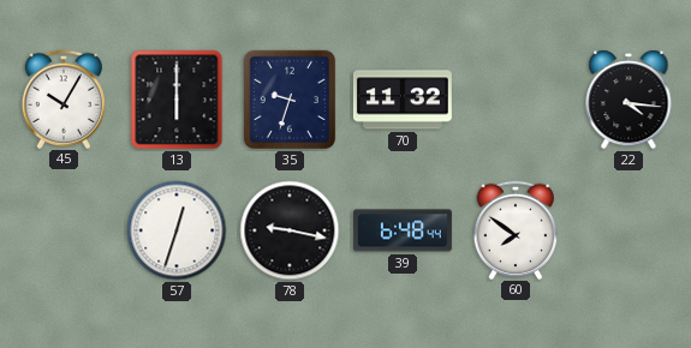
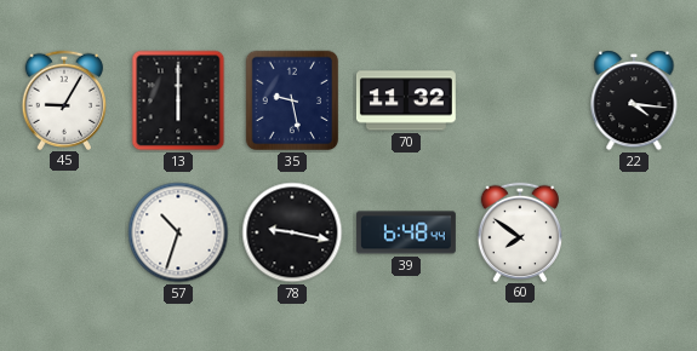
45: 10:05 -> 9:05
35: 9:33 -> 9:28
57: 12:33 -> 10:33
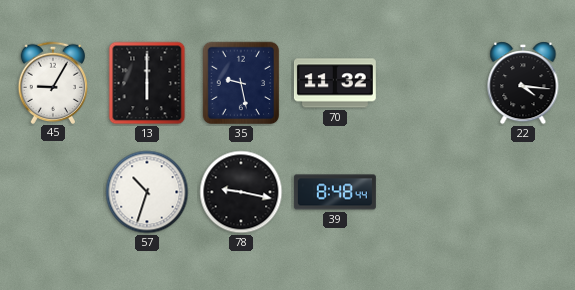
39: 6:48 -> 8:48
60: 7:51 -> none
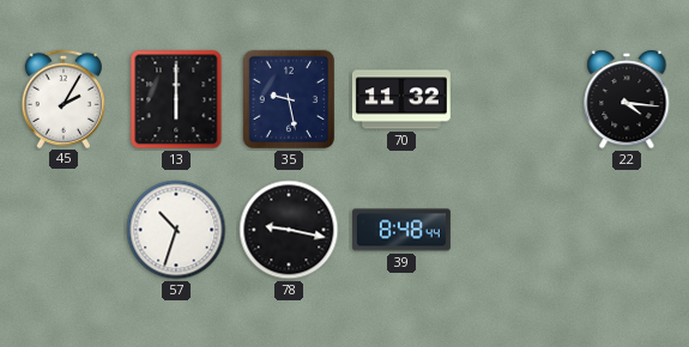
45: 9:05 -> 2:05
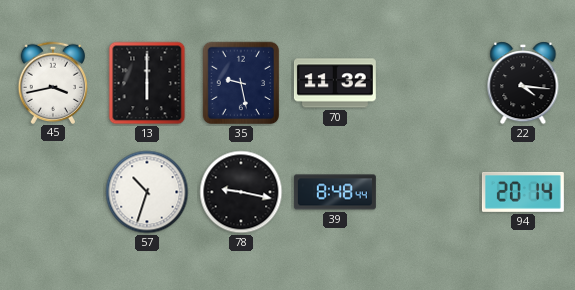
45: 2:05 -> 3:43
94: none -> 20:14
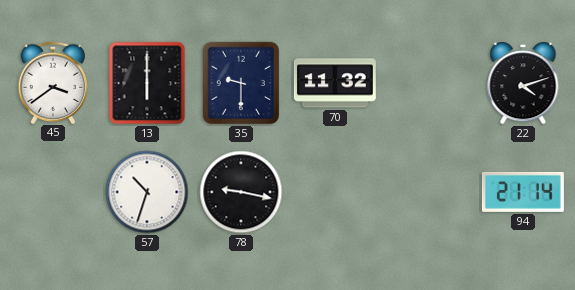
45: 3:43 -> 3:39
35: 9:28 -> 9:30
22: 4:16 -> 4:12
39: 8:48 -> none
94: 20:14 -> 21:14
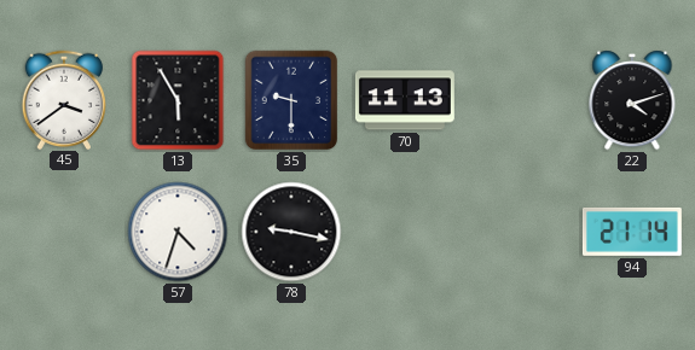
13: 6:00 -> 5:55
70: 11:32 -> 11:13
57: 10:33 -> 4:33
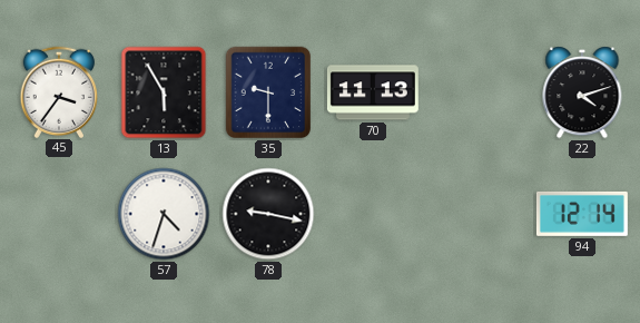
45: 3:39 -> 3:36
94: 21:14 -> 12:14
